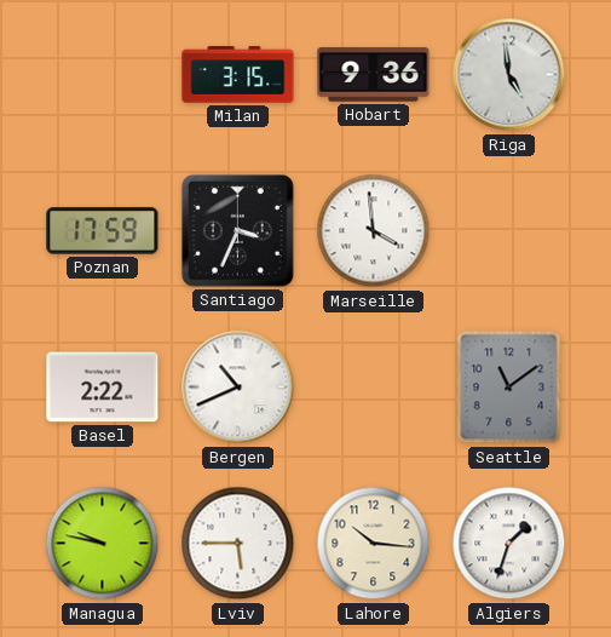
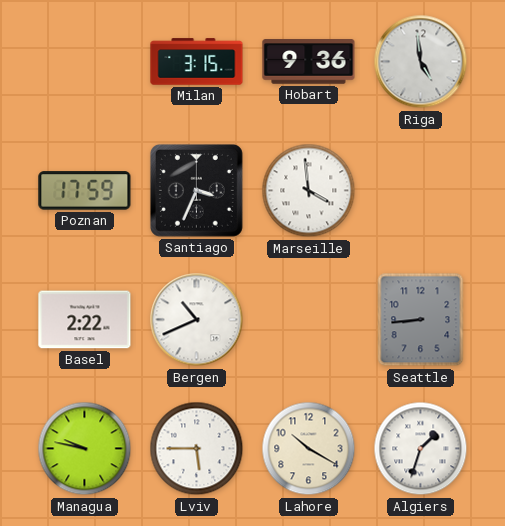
Seattle: 11:09 -> 8:44
Lahore: 10:16 -> 10:20
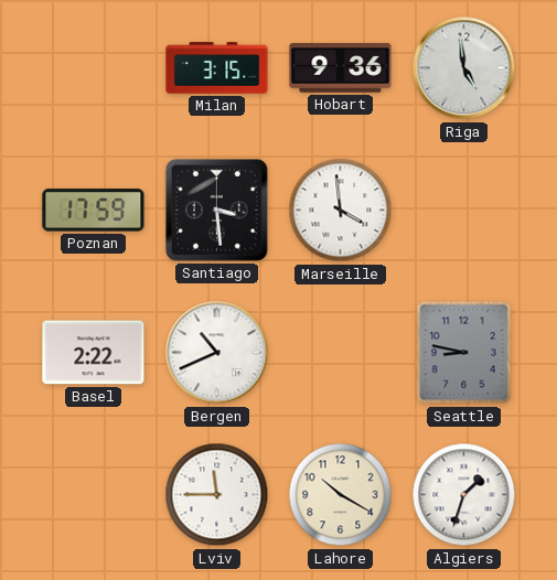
Santiago: 3:34 -> 3:29
Seattle: 8:44 -> 8:47
Managua: 9:47 -> none
Lviv: 5:45 -> 11:45
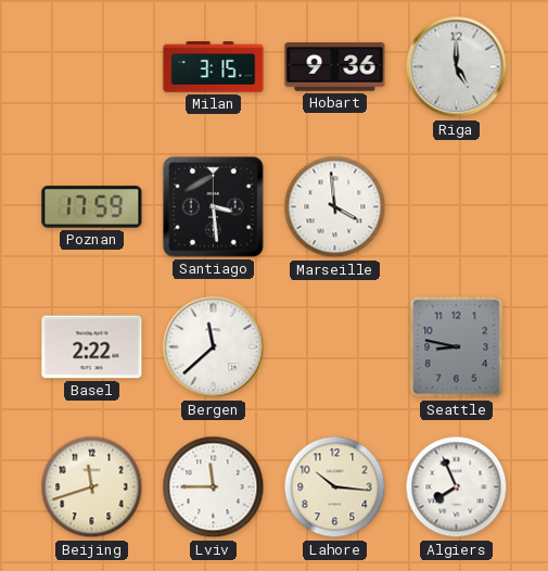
Riga: 4:59 -> 5:00
Bergen: 10:41 -> 11:38
Beijing: none -> 11:42
Lahore: 10:20 -> 10:16
Algiers: 1:33 -> 7:56
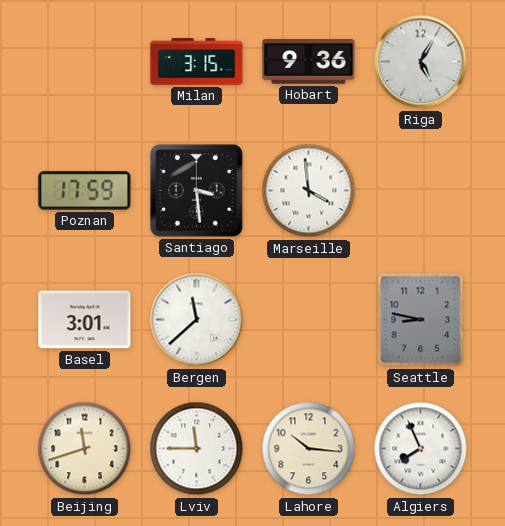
Riga: 5:00 -> 5:05
Basel: 2:22 -> 3:01
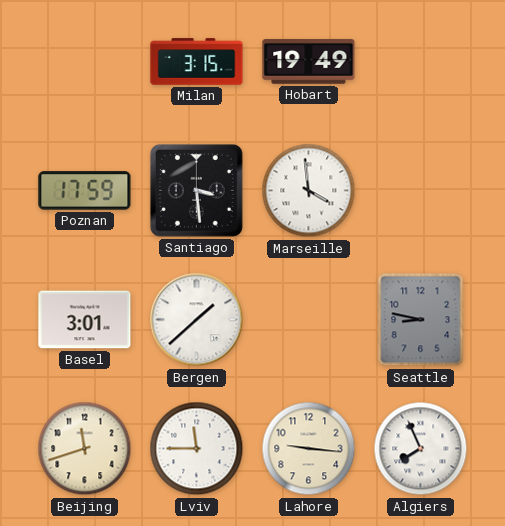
Hobart: 9:36 -> 19:49
Riga: 5:05 -> none
Bergen: 11:38 -> 1:38
Lahore: 10:16 -> 9:16
